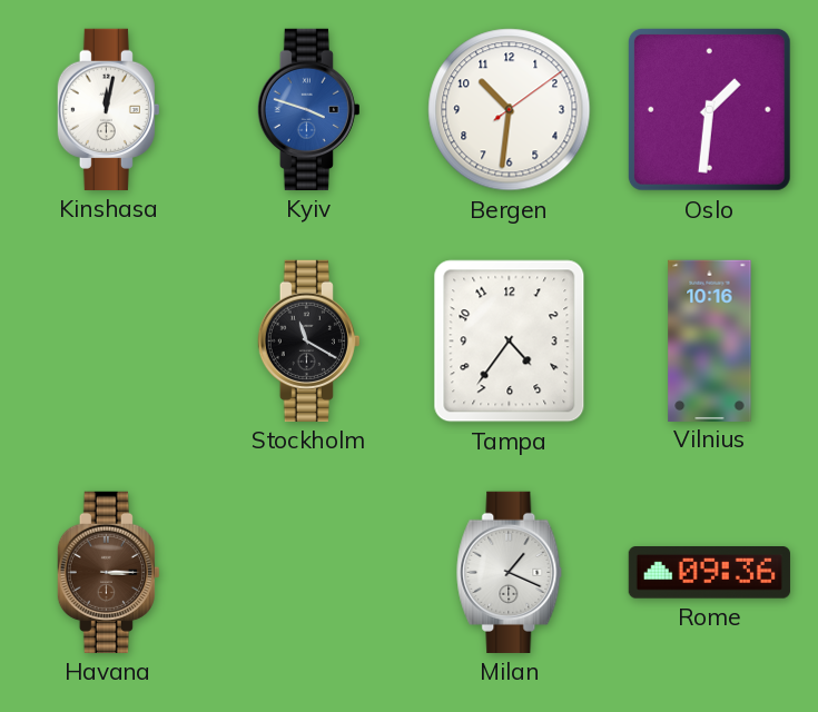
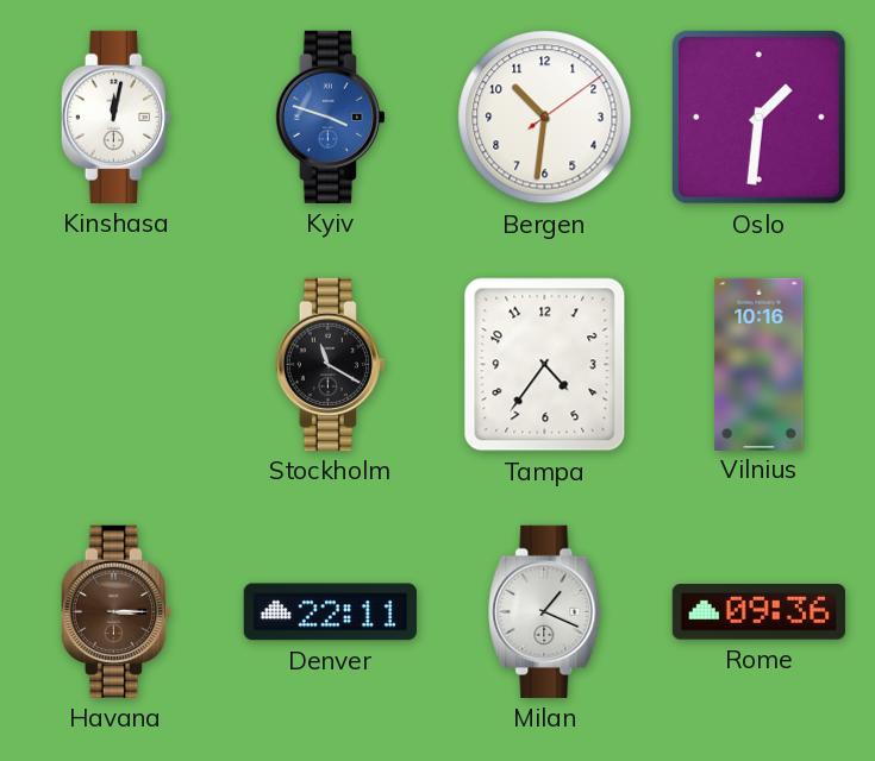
Denver: none -> 22:11
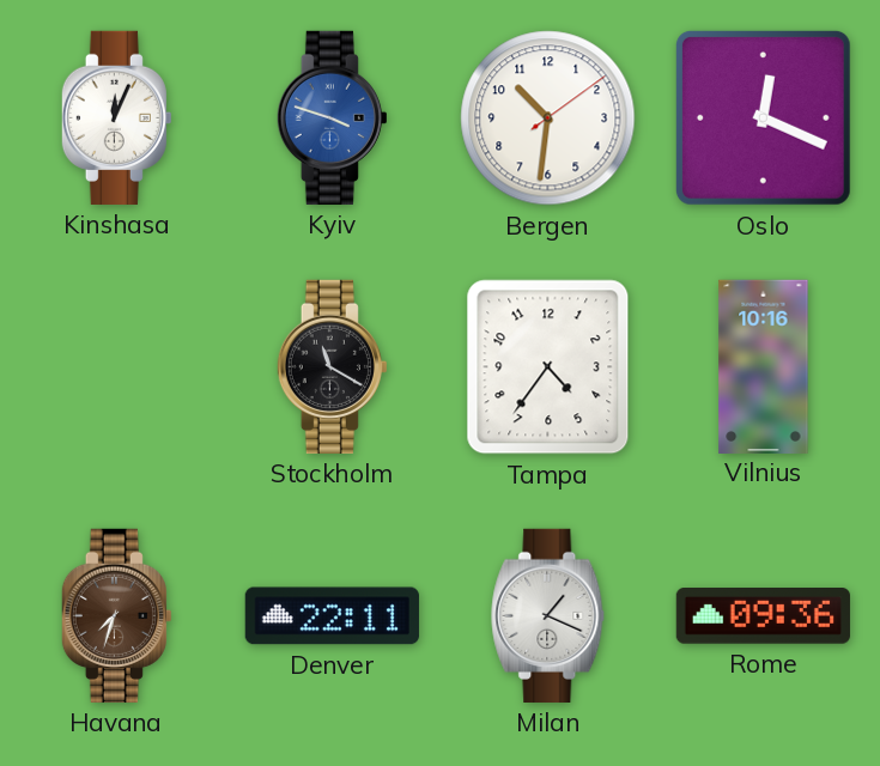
Kinshasa: 12:02 -> 12:04
Oslo: 1:31 -> 12:19
Havana: 3:15 -> 7:33
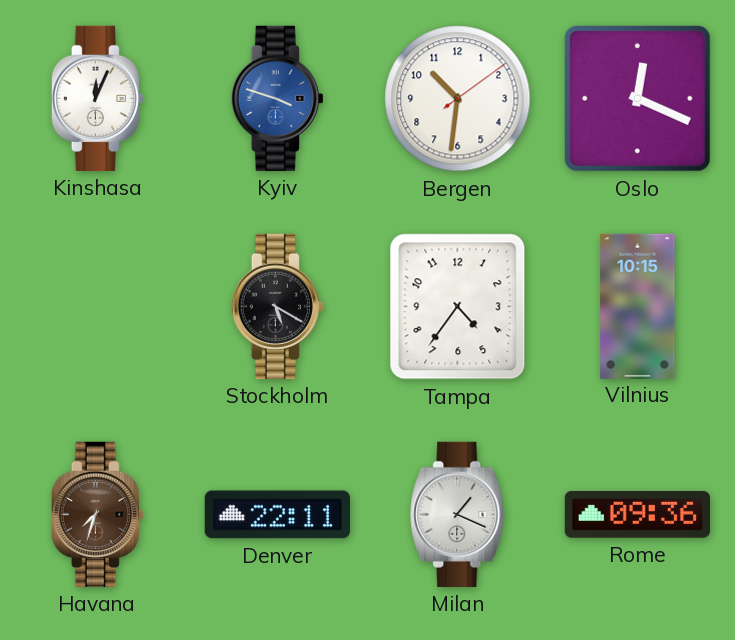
Stockholm: 11:20 -> 5:20
Vilnius: 10:16 -> 10:15
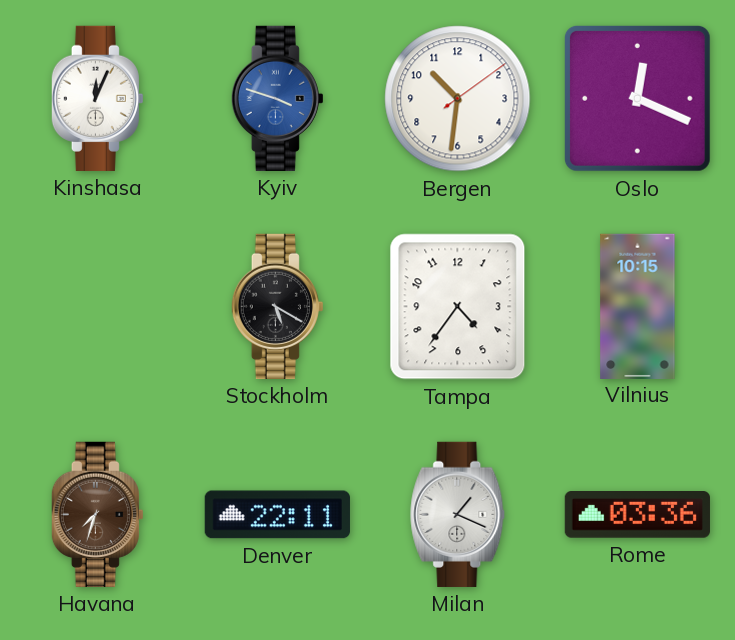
Rome: 09:36 -> 03:36
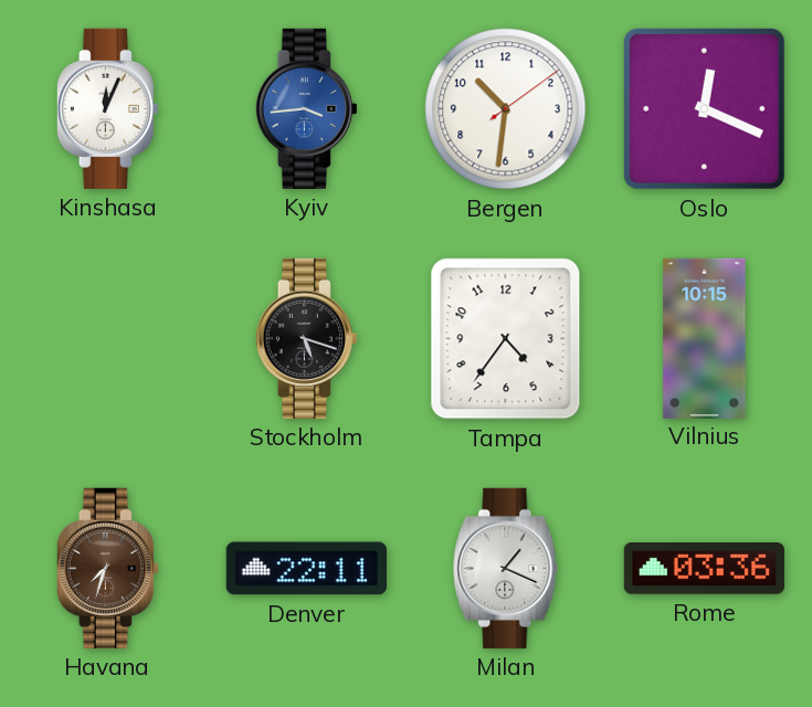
Kyiv: 3:48 -> 3:44
Stockholm: 5:20 -> 5:18
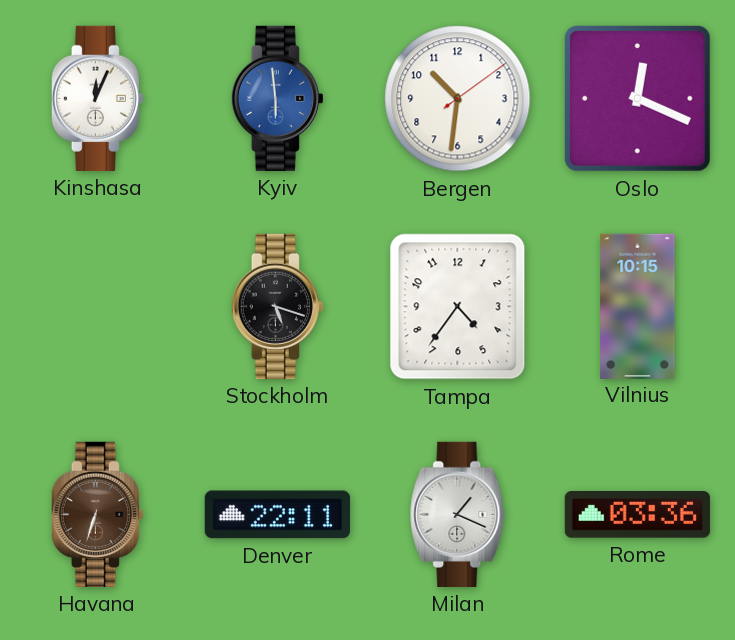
Kyiv: 3:44 -> 5:59
Havana: 7:33 -> 6:33
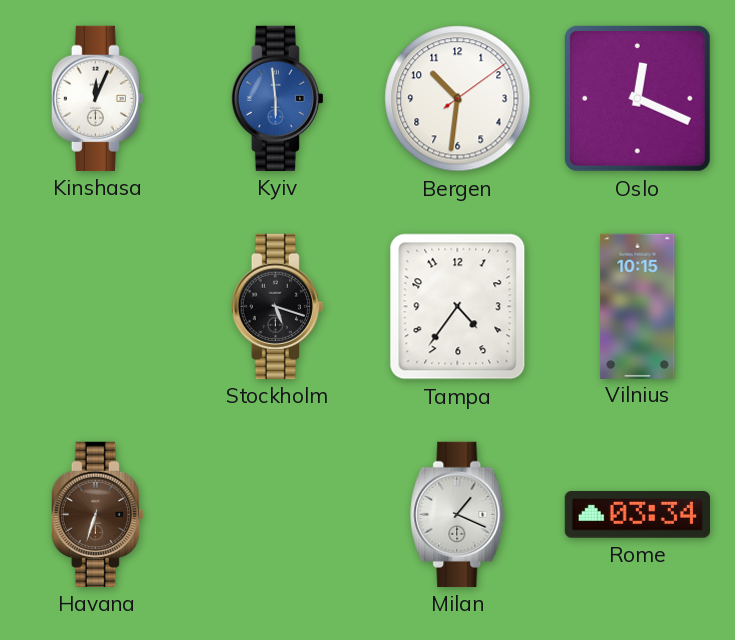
Denver: 22:11 -> none
Rome: 03:36 -> 03:34
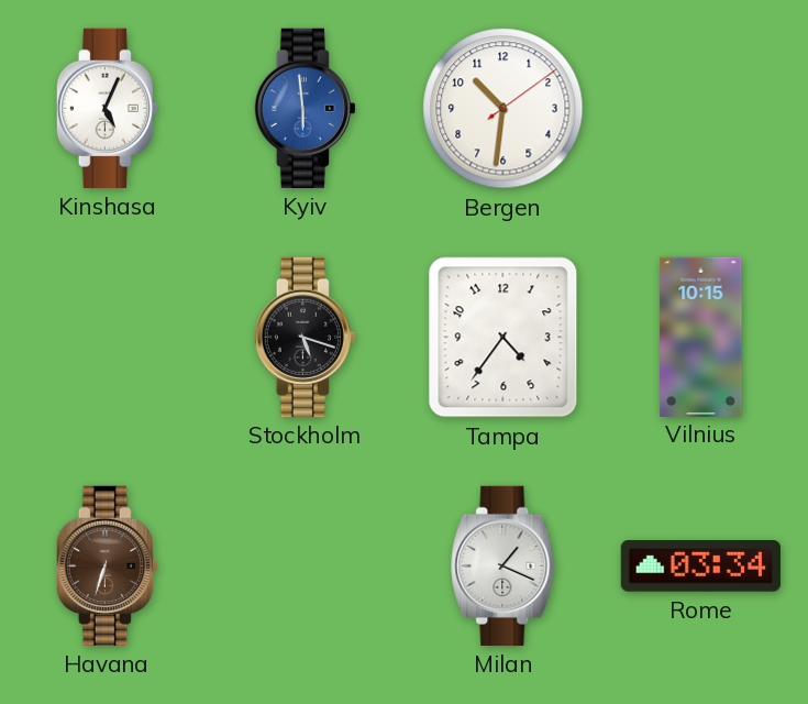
Kinshasa: 12:04 -> 5:04
Oslo: 12:19 -> none
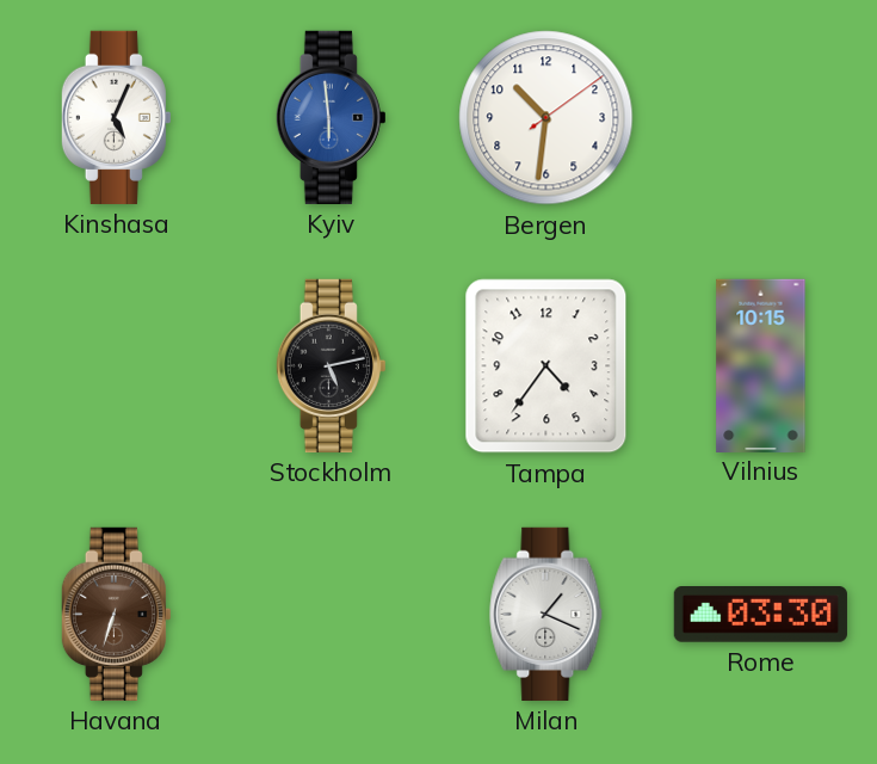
Stockholm: 5:18 -> 5:13
Rome: 03:34 -> 03:30
